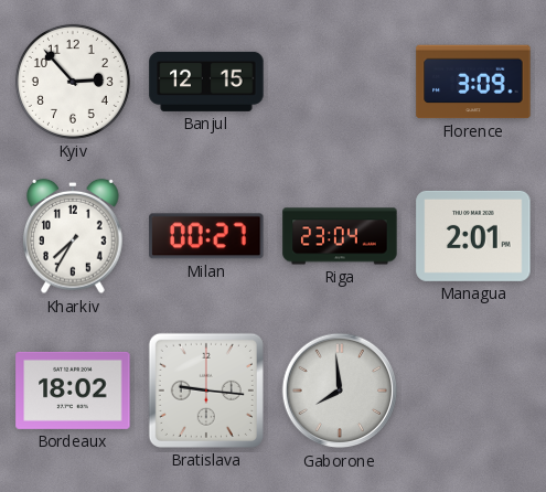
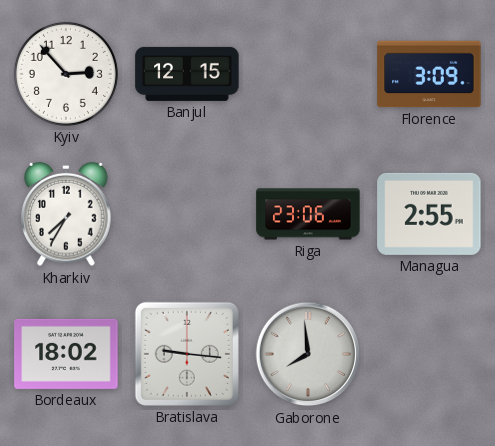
Milan: 00:27 -> none
Riga: 23:04 -> 23:06
Managua: 2:01 -> 2:55
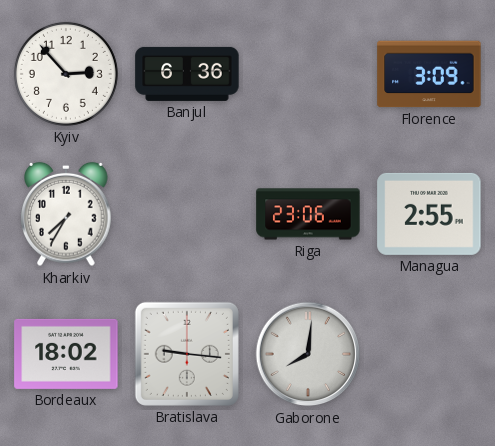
Banjul: 12:15 -> 6:36
Gaborone: 7:59 -> 8:01
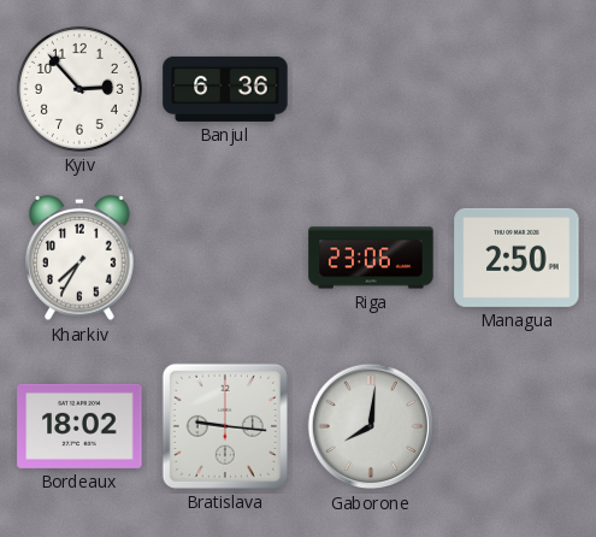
Florence: 3:09 -> none
Managua: 2:55 -> 2:50
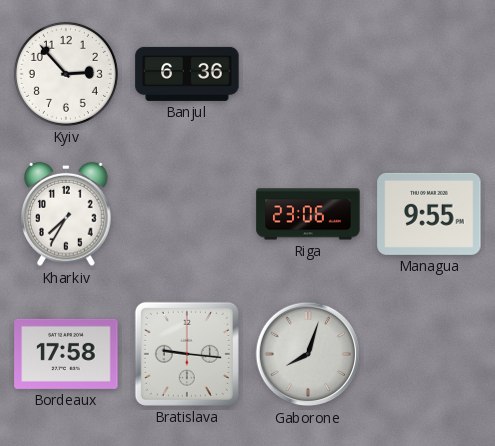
Managua: 2:50 -> 9:55
Bordeaux: 18:02 -> 17:58
Gaborone: 8:01 -> 8:03
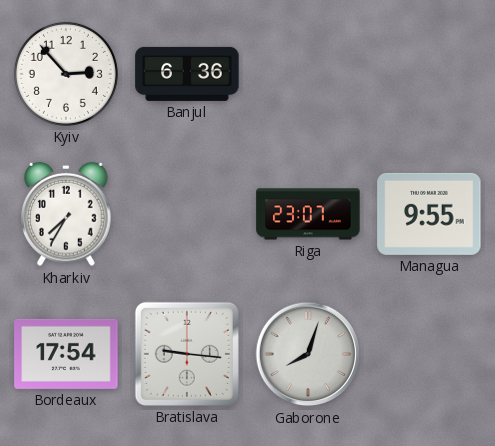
Riga: 23:06 -> 23:07
Bordeaux: 17:58 -> 17:54
